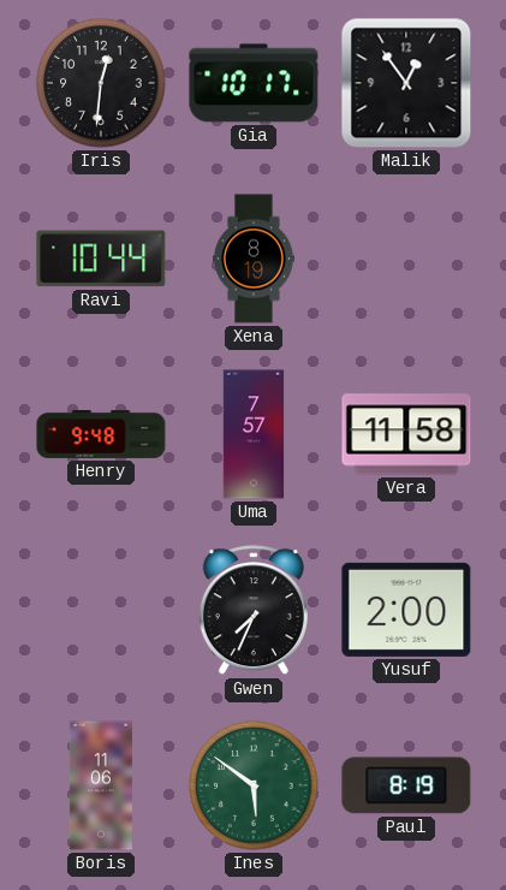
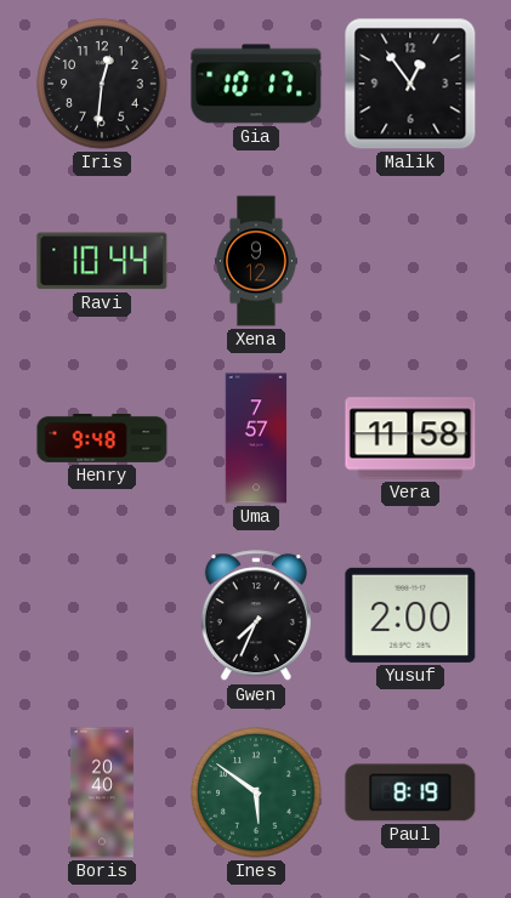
Xena: 8:19 -> 9:12
Boris: 11:06 -> 20:40
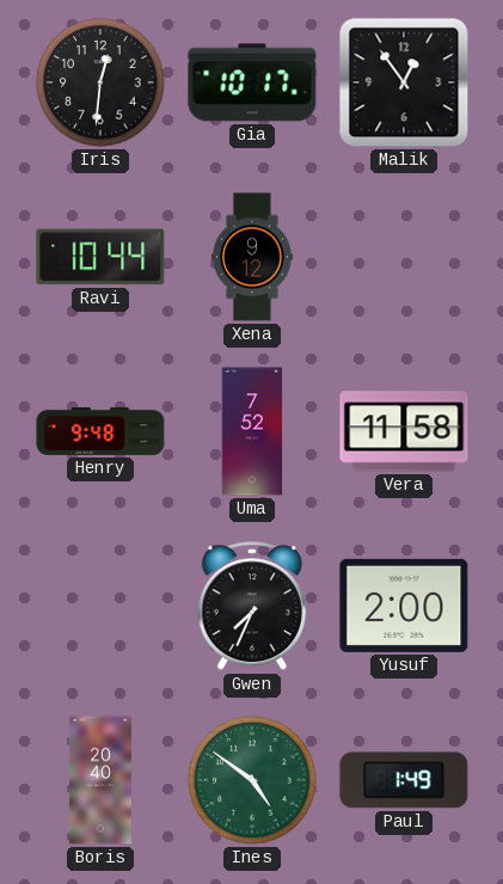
Uma: 7:57 -> 7:52
Ines: 5:51 -> 4:51
Paul: 8:19 -> 1:49
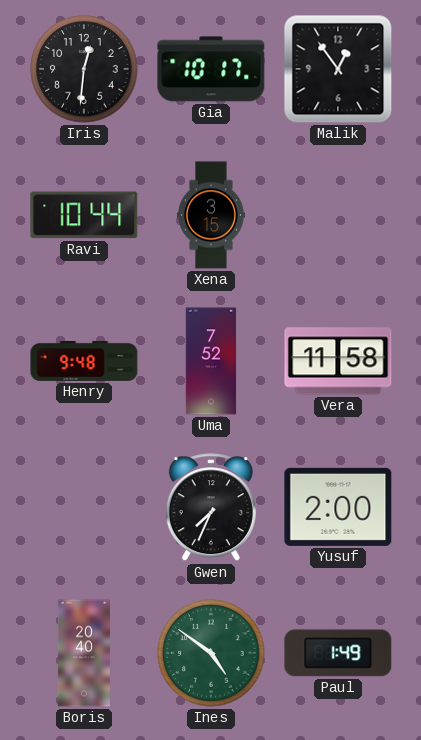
Xena: 9:12 -> 3:15
